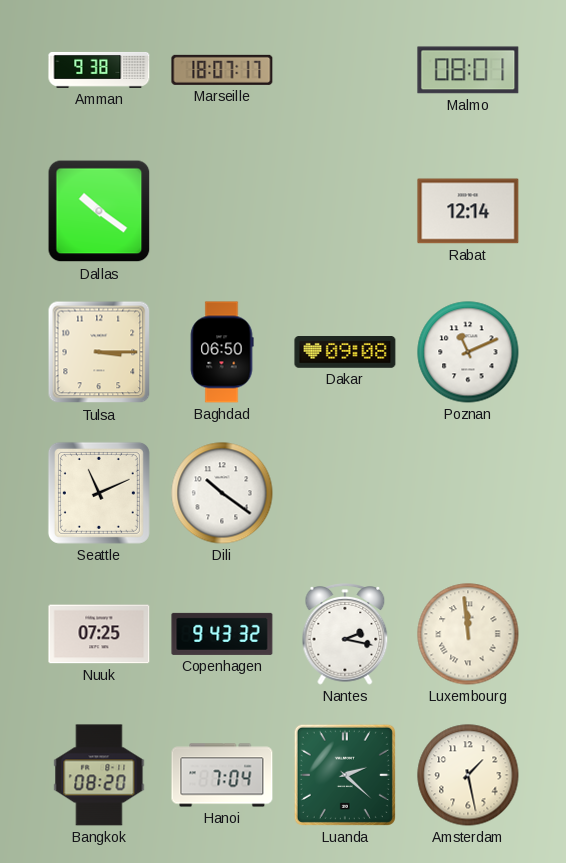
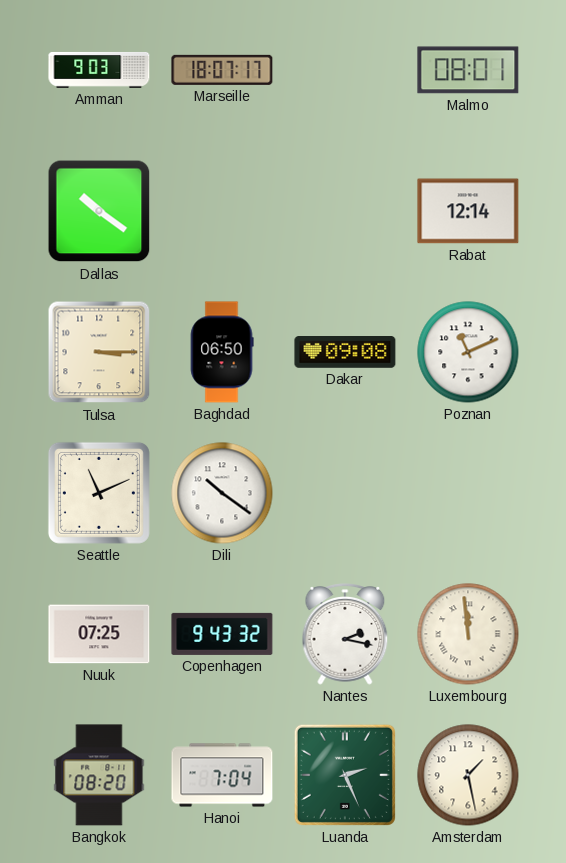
Amman: 9:38 -> 9:03
Luanda: 2:22 -> 2:26
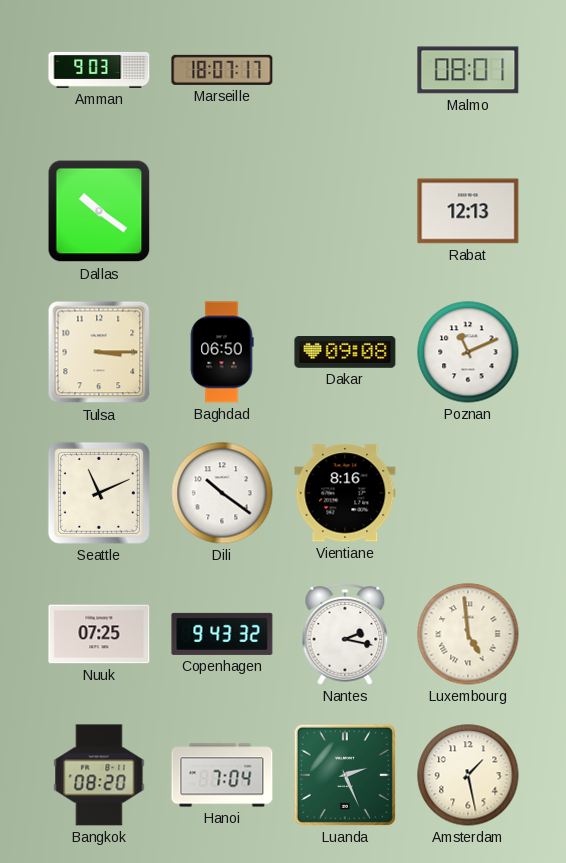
Rabat: 12:14 -> 12:13
Vientiane: none -> 8:16
Luxembourg: 11:59 -> 4:59
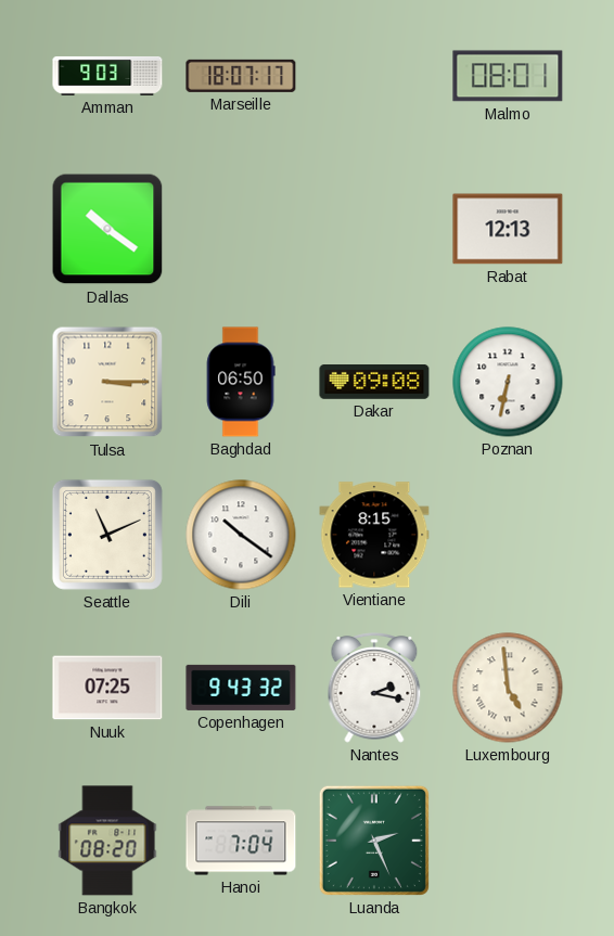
Poznan: 11:11 -> 6:32
Vientiane: 8:16 -> 8:15
Amsterdam: 1:28 -> none
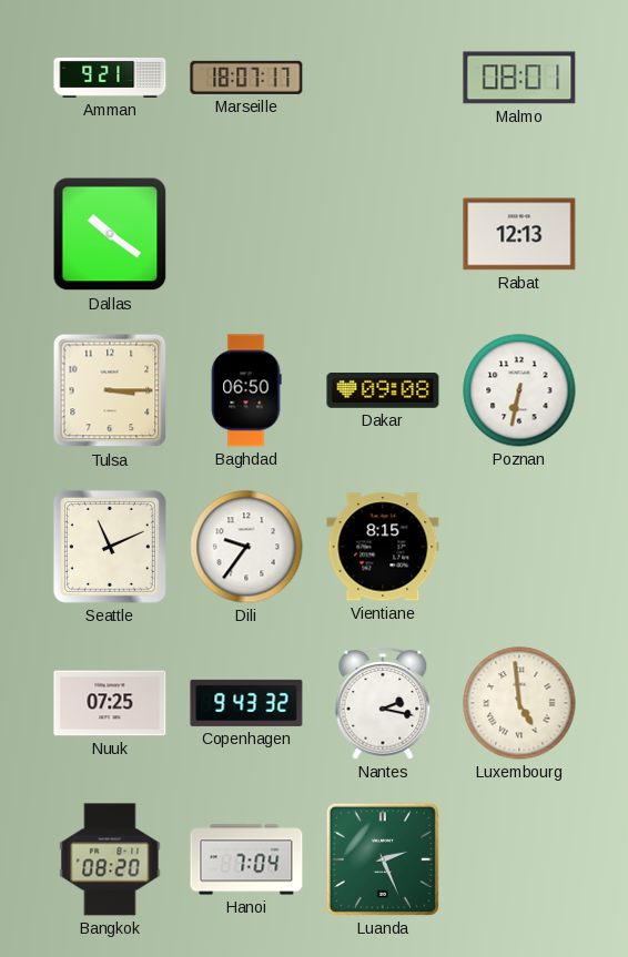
Amman: 9:03 -> 9:21
Dili: 10:21 -> 9:36
